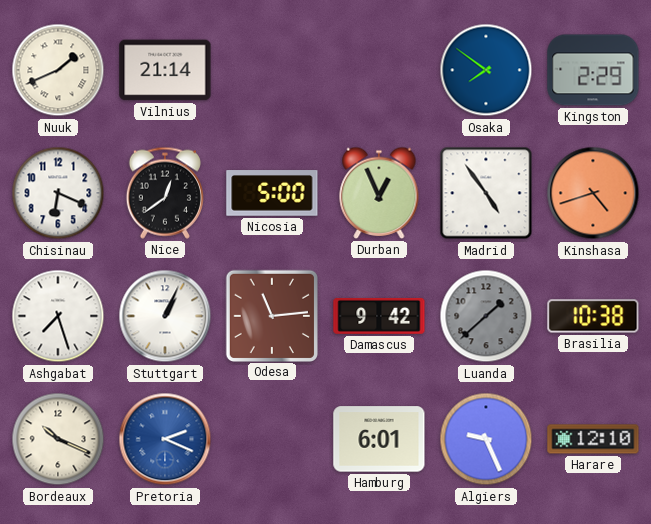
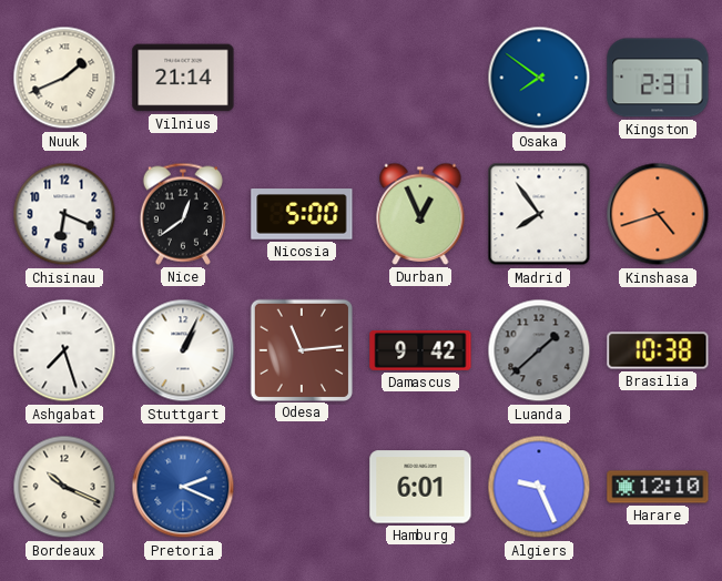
Kingston: 2:29 -> 2:31
Madrid: 4:54 -> 7:54
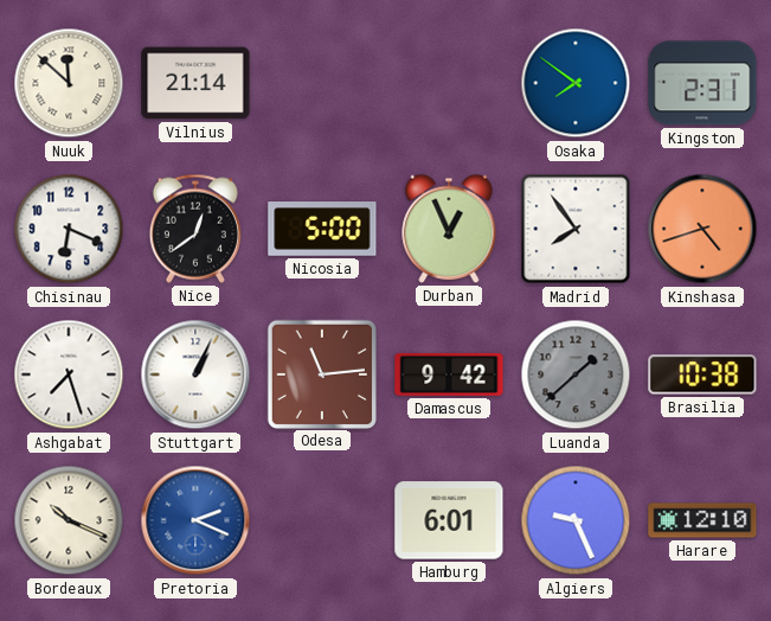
Nuuk: 1:41 -> 11:52
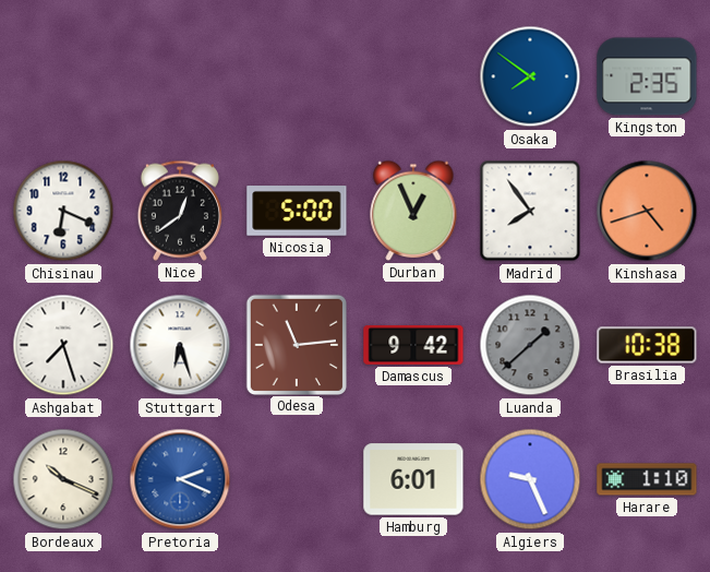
Nuuk: 11:52 -> none
Vilnius: 21:14 -> none
Kingston: 2:31 -> 2:35
Stuttgart: 1:04 -> 6:27
Harare: 12:10 -> 1:10
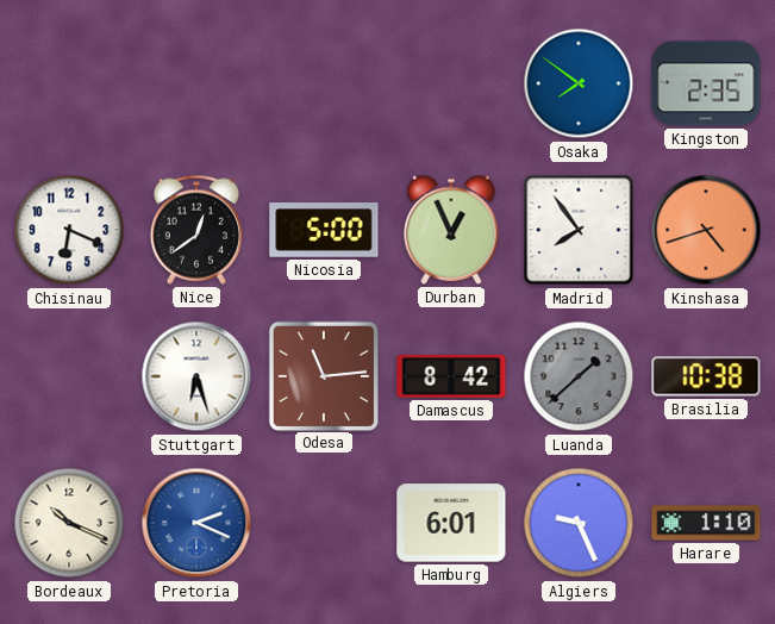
Ashgabat: 7:27 -> none
Damascus: 9:42 -> 8:42
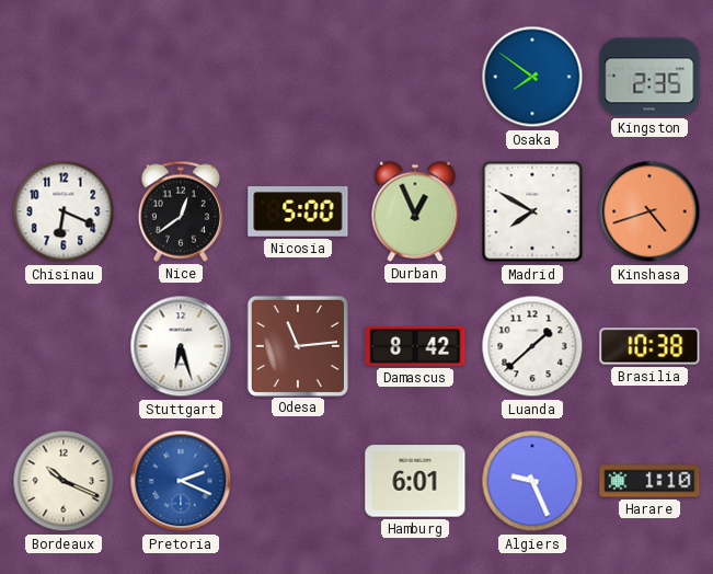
Madrid: 7:54 -> 7:50
Luanda dial: grey -> white
